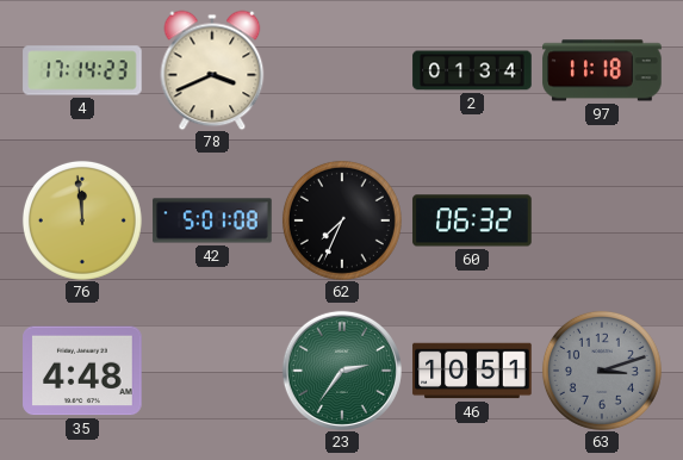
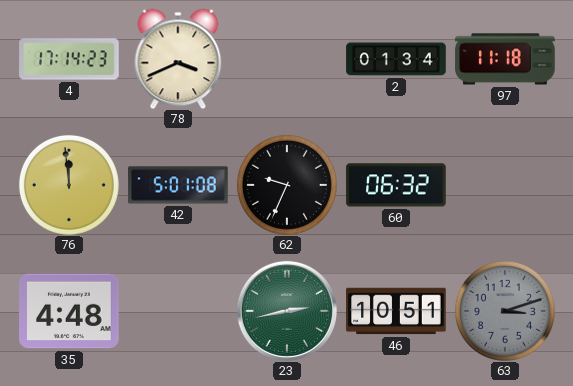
62: 7:34 -> 9:34
23: 2:36 -> 2:43
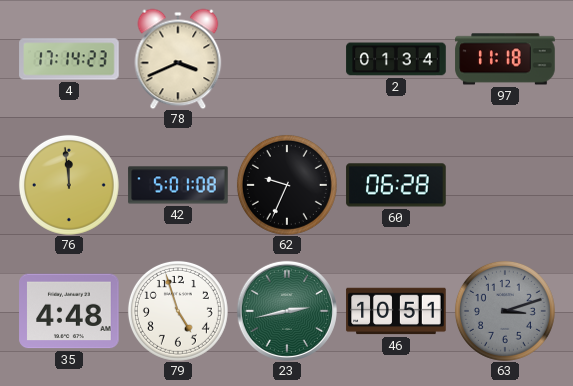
60: 06:32 -> 06:28
79: none -> 4:57
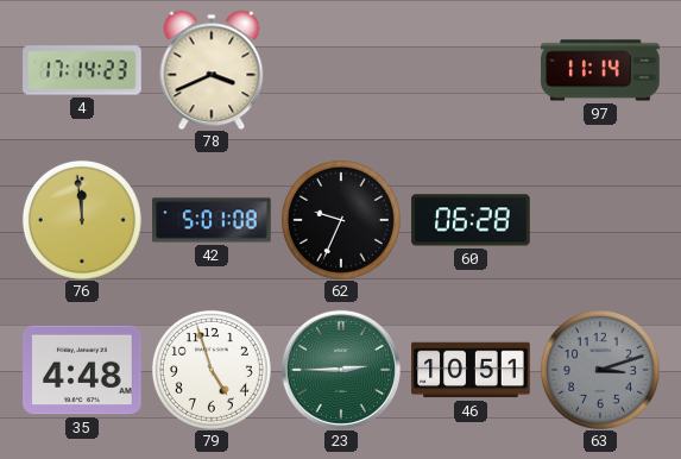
2: 01:34 -> none
97: 11:18 -> 11:14
23: 2:43 -> 2:45
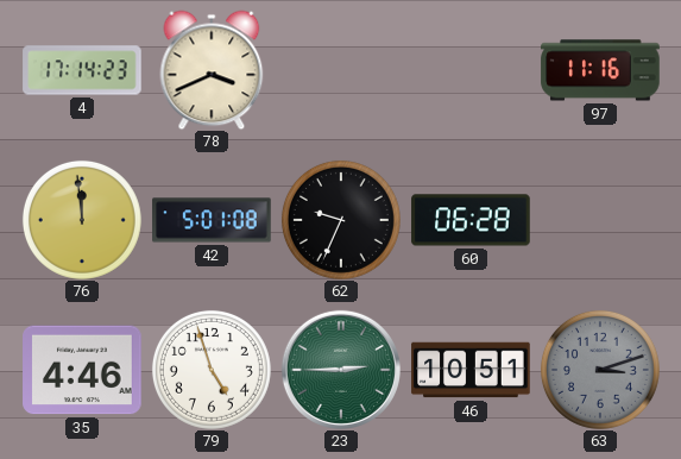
97: 11:14 -> 11:16
35: 4:48 -> 4:46
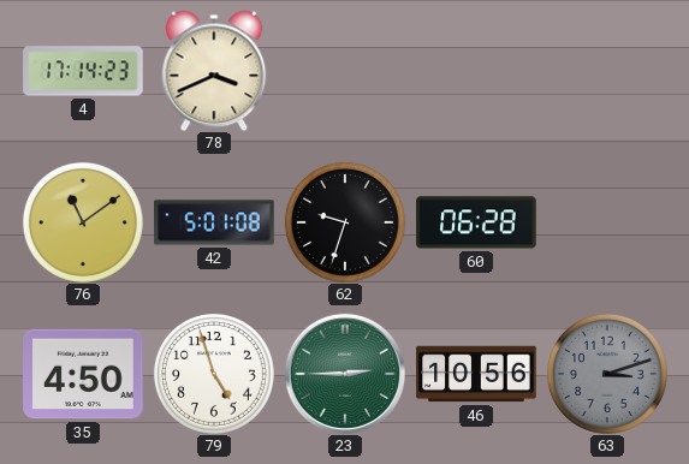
97: 11:16 -> none
76: 11:59 -> 11:09
62: 9:34 -> 9:33
35: 4:46 -> 4:50
46: 10:51 -> 10:56
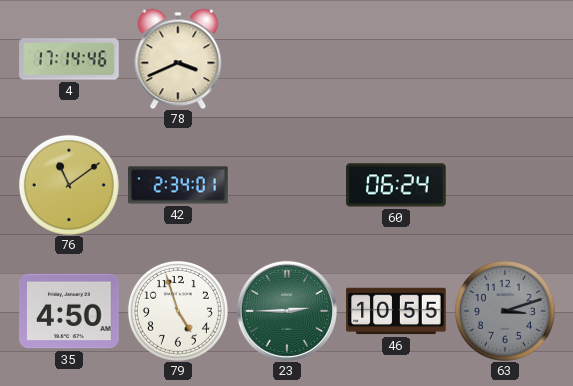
4: 17:14:23 -> 17:14:46
42: 5:01 -> 2:34
62: 9:33 -> none
60: 06:28 -> 06:24
46: 10:56 -> 10:55
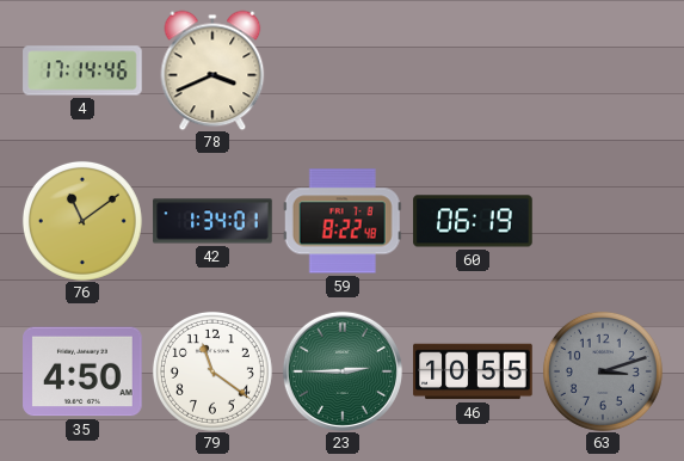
42: 2:34 -> 1:34
59: none -> 8:22
60: 06:24 -> 06:19
79: 4:57 -> 11:21
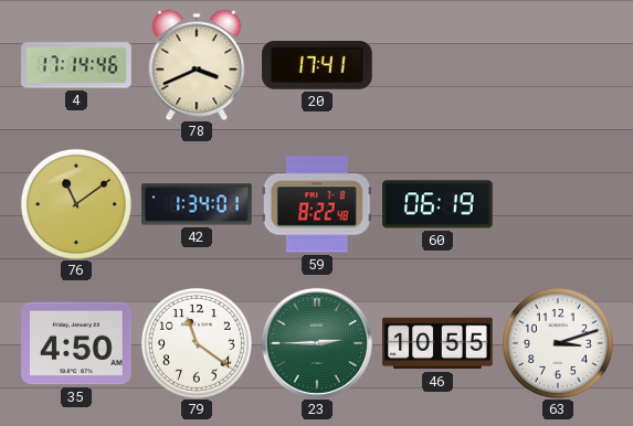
20: none -> 17:41
63 dial: grey -> white
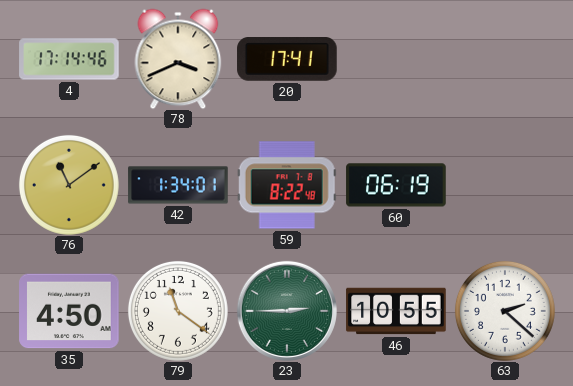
63: 3:12 -> 2:22
